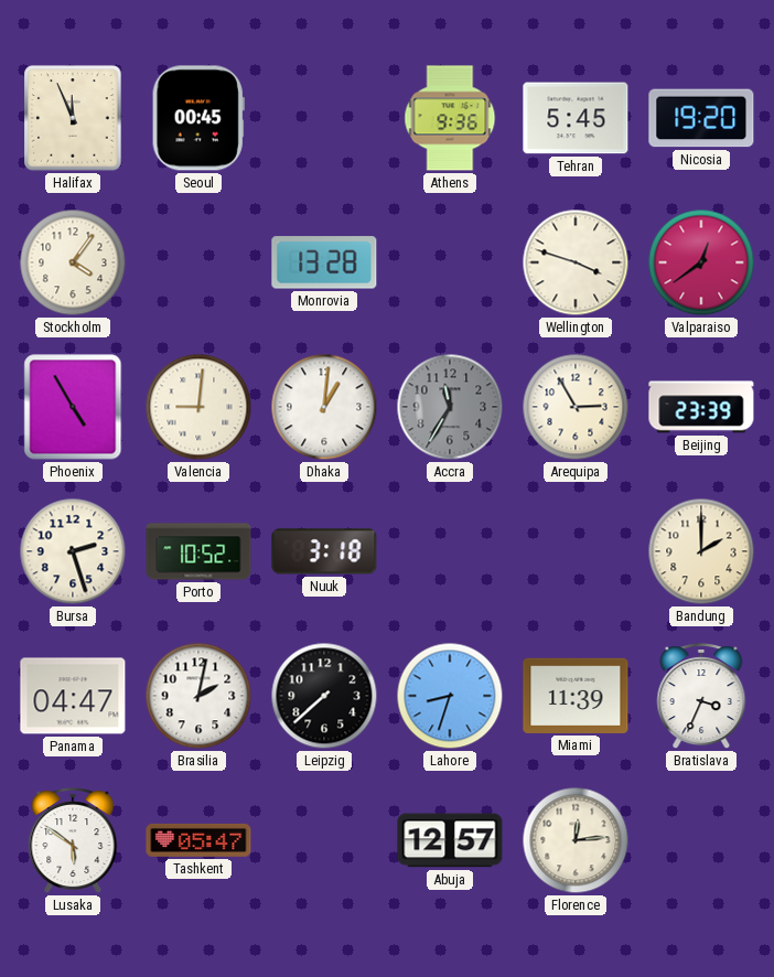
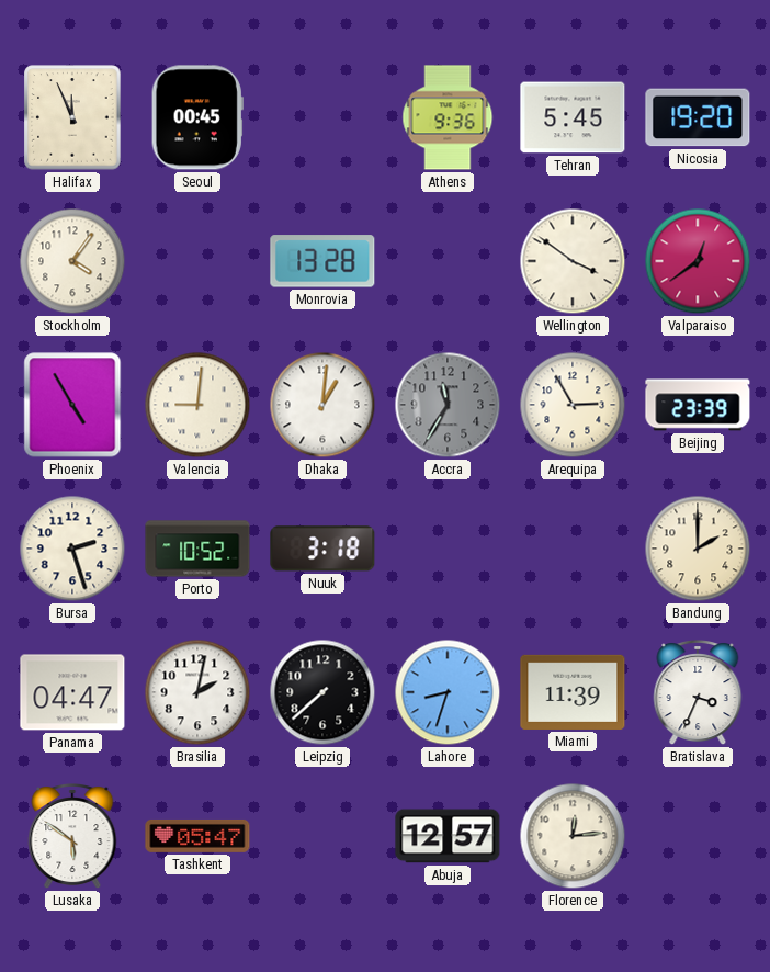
Wellington: 3:48 -> 3:51
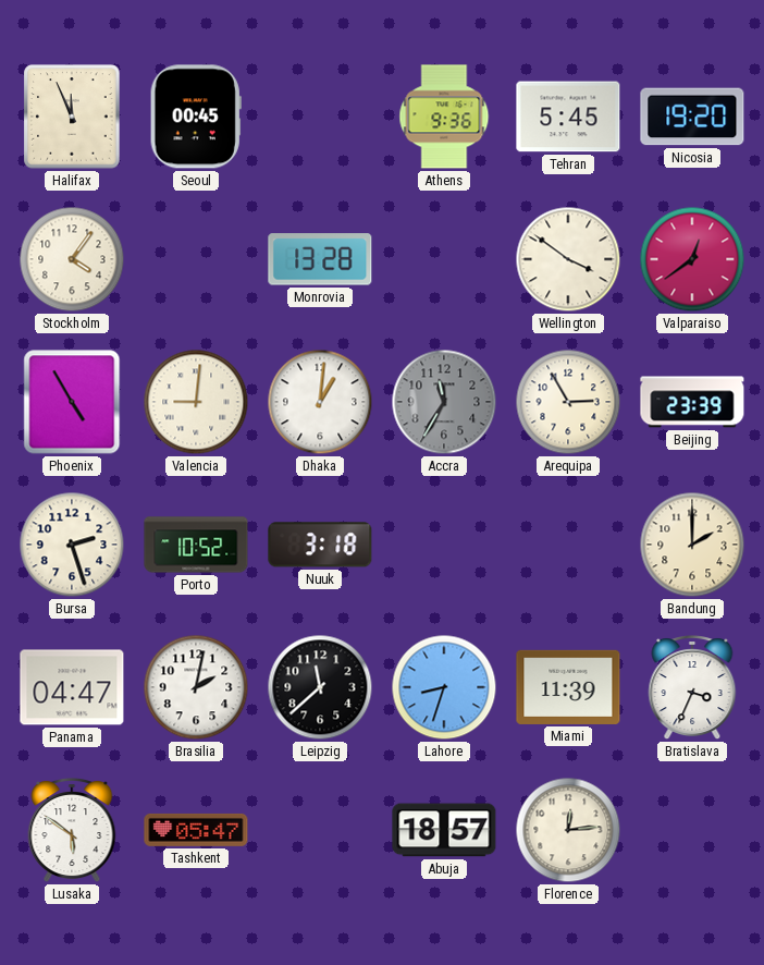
Leipzig: 7:38 -> 11:38
Abuja: 12:57 -> 18:57
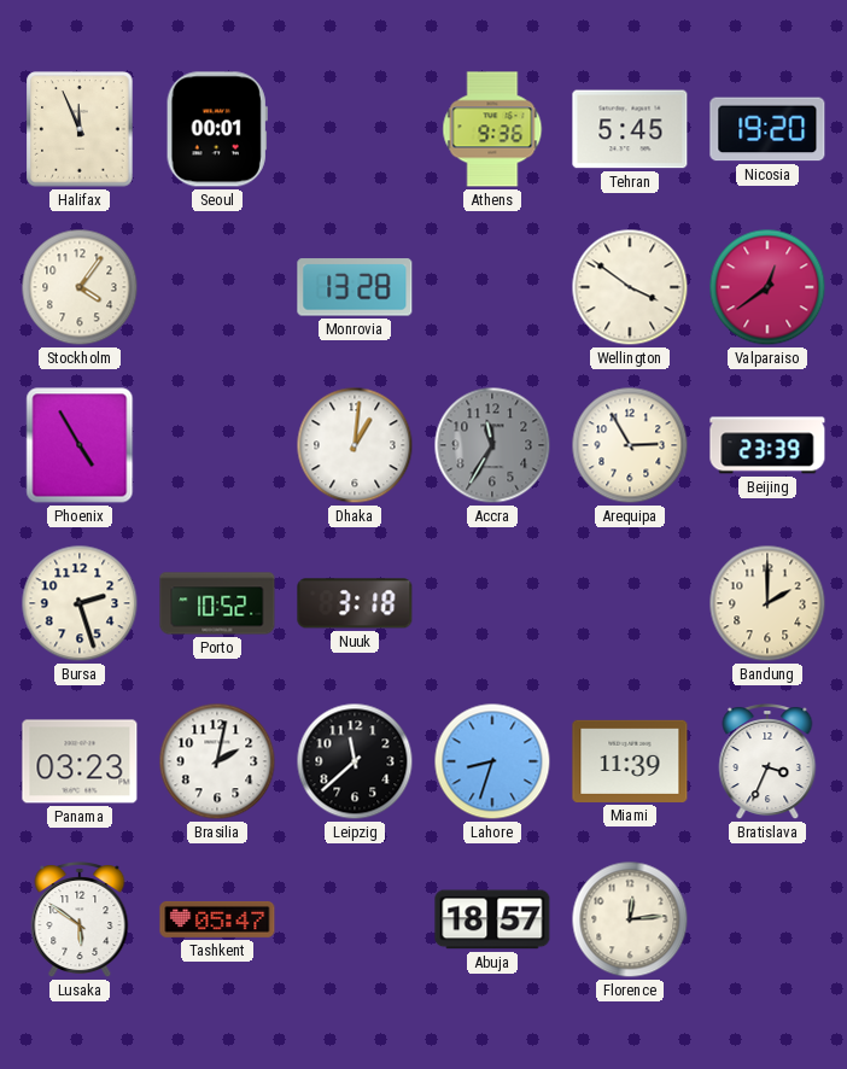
Seoul: 00:45 -> 00:01
Valencia: 9:01 -> none
Panama: 04:47 -> 03:23
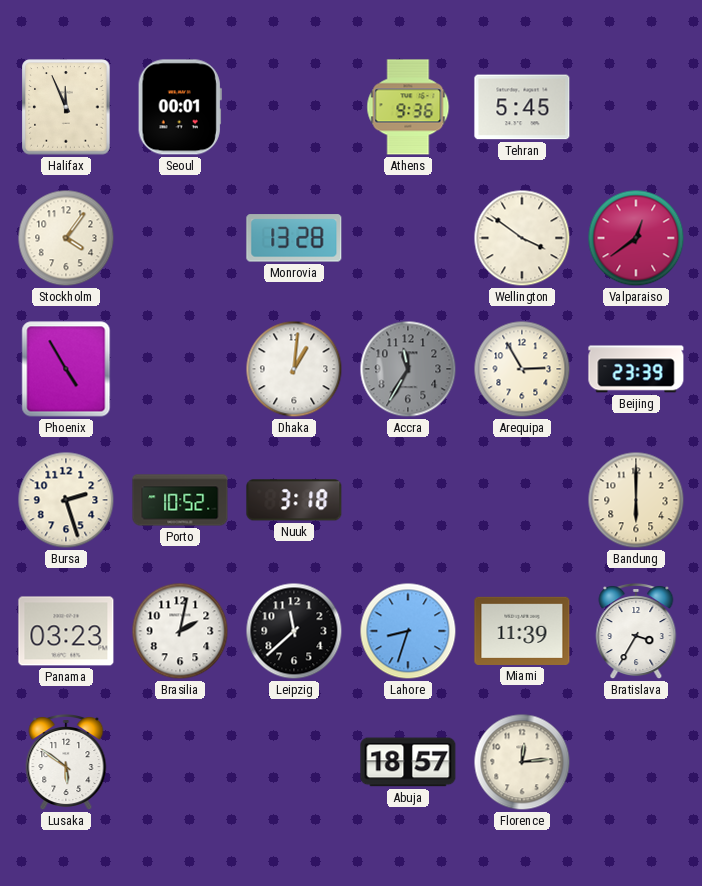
Nicosia: 19:20 -> none
Bandung: 2:00 -> 6:00
Bratislava: 3:34 -> 3:35
Tashkent: 05:47 -> none
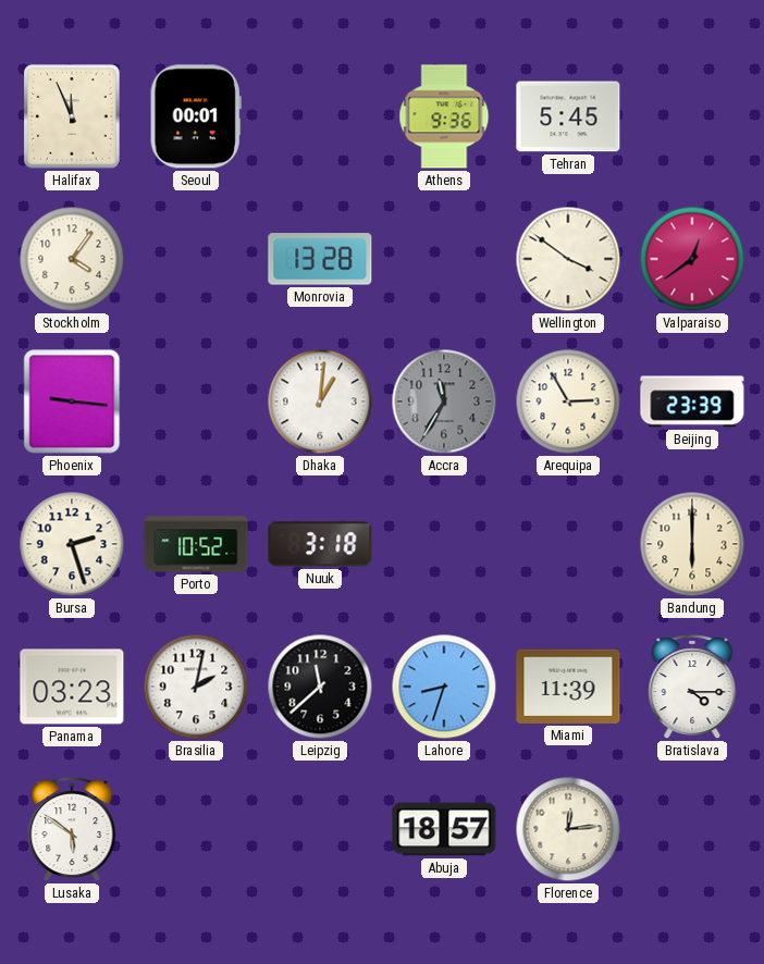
Phoenix: 4:55 -> 9:16
Bratislava: 3:35 -> 4:15
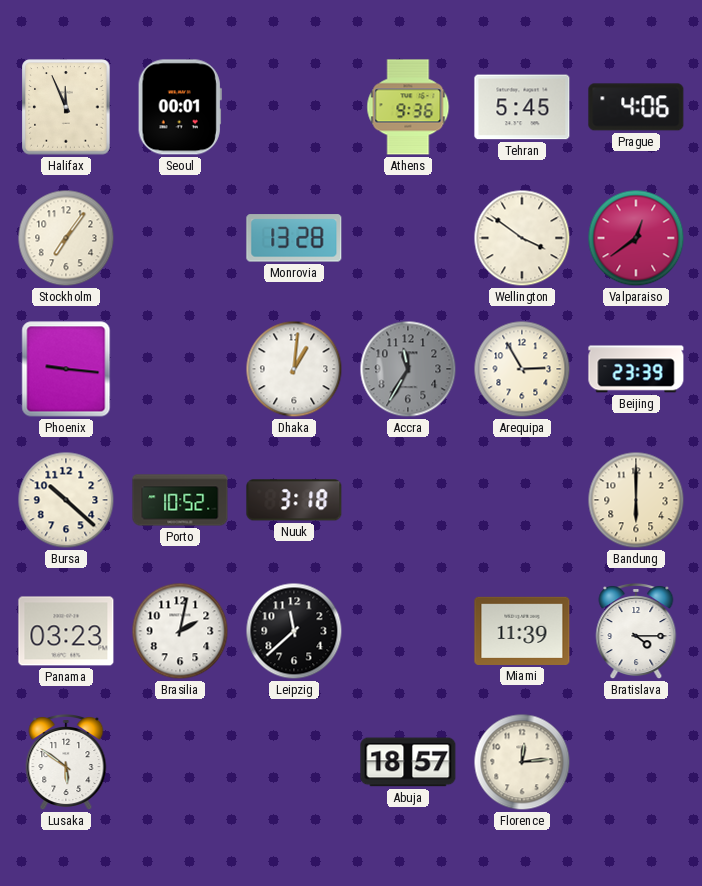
Prague: none -> 4:06
Stockholm: 4:06 -> 7:06
Bursa: 2:27 -> 10:22
Lahore: 8:33 -> none
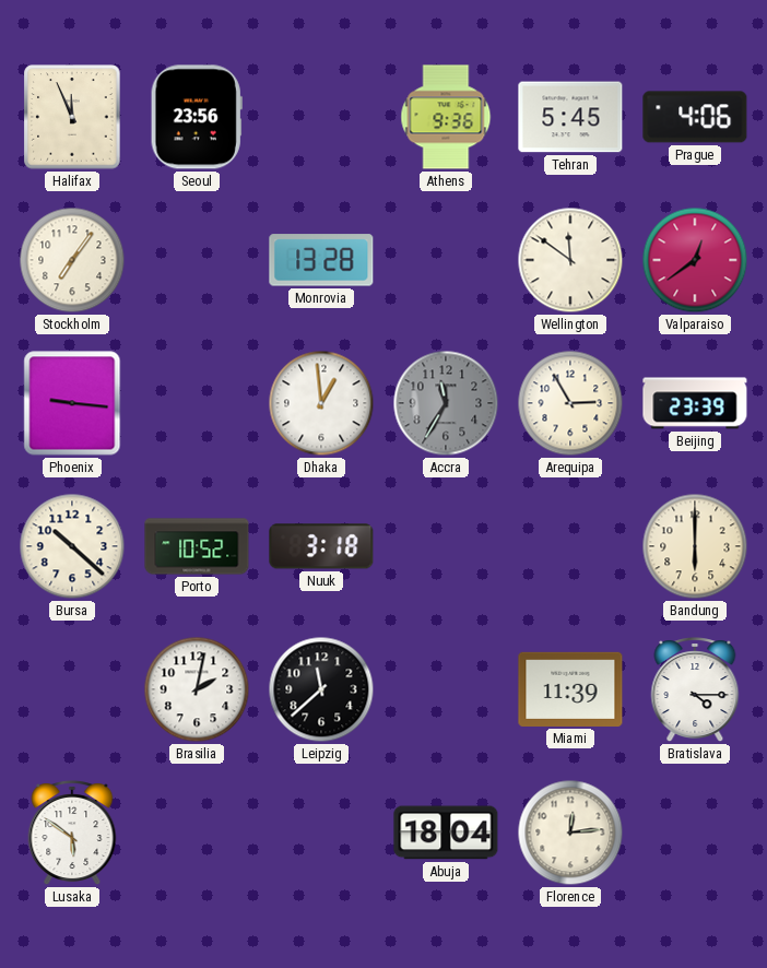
Seoul: 00:01 -> 23:56
Wellington: 3:51 -> 11:51
Dhaka: 1:01 -> 12:59
Panama: 03:23 -> none
Abuja: 18:57 -> 18:04
